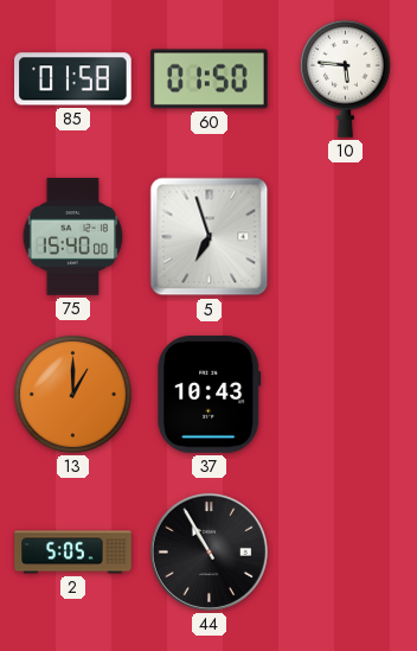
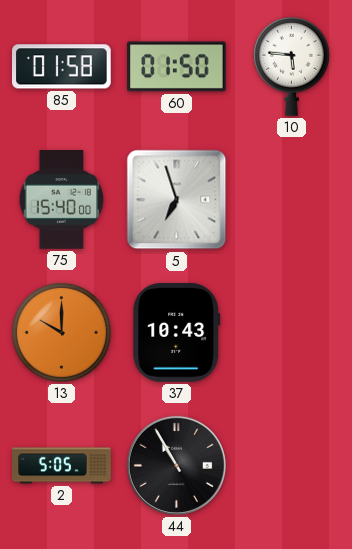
13: 1:00 -> 10:00
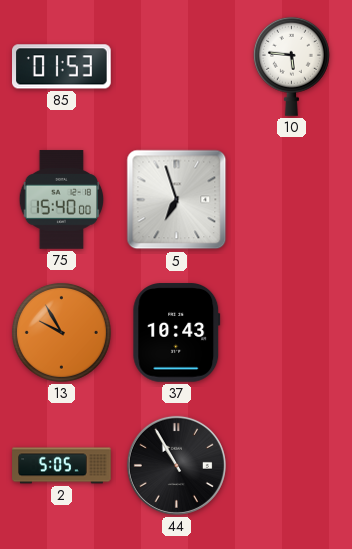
85: 01:58 -> 01:53
60: 01:50 -> none
13: 10:00 -> 9:55
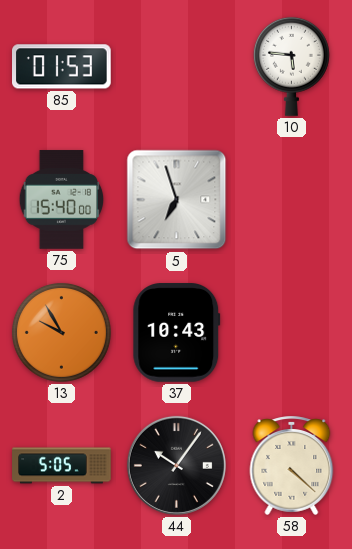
44: 10:55 -> 10:06
58: none -> 4:22
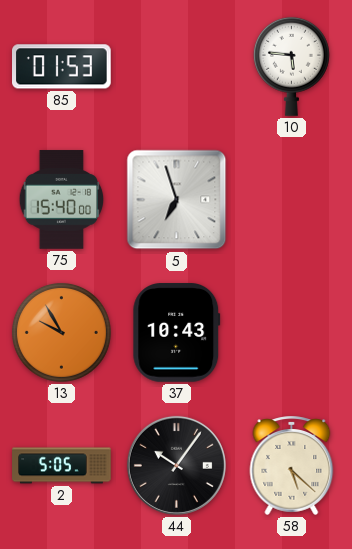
58: 4:22 -> 5:22
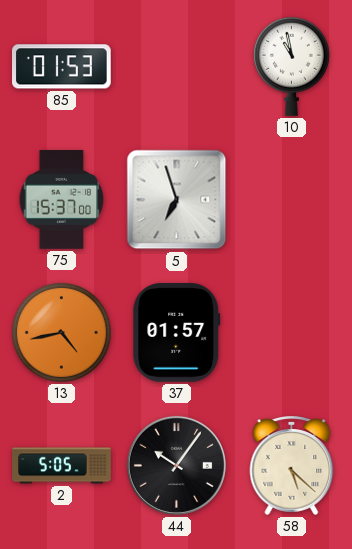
10: 5:46 -> 10:58
75: 15:40 -> 15:37
13: 9:55 -> 4:43
37: 10:43 -> 01:57
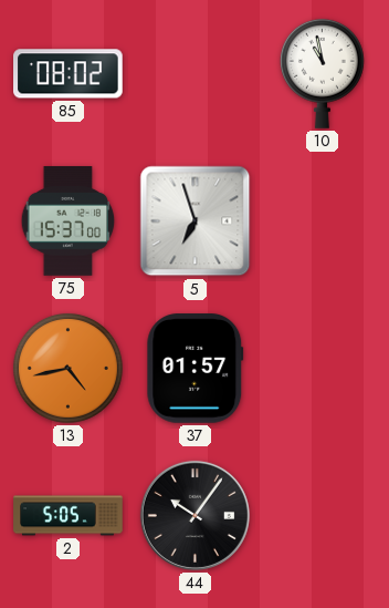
85: 01:53 -> 08:02
58: 5:22 -> none
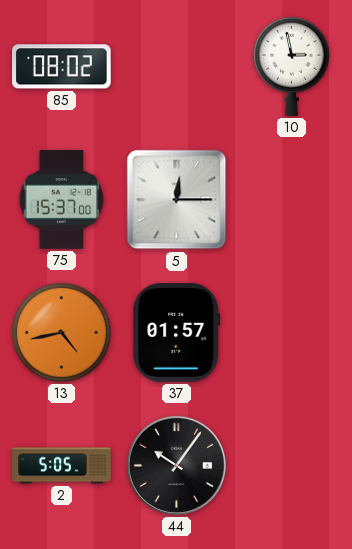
10: 10:58 -> 2:58
5: 6:57 -> 12:15
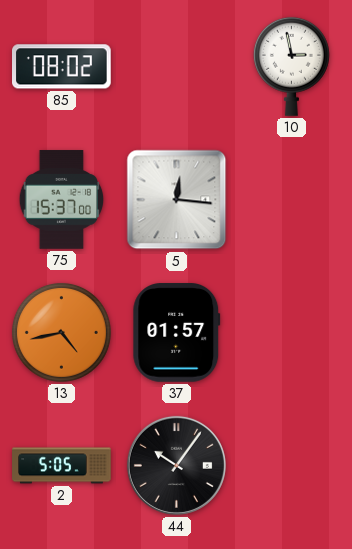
5: 12:15 -> 12:16
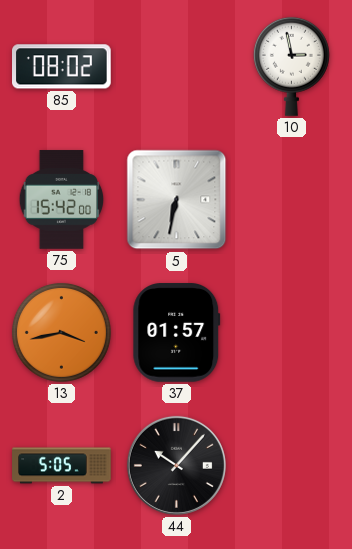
75: 15:37 -> 15:42
5: 12:16 -> 6:32
13: 4:43 -> 3:43
44: 10:06 -> 10:07
